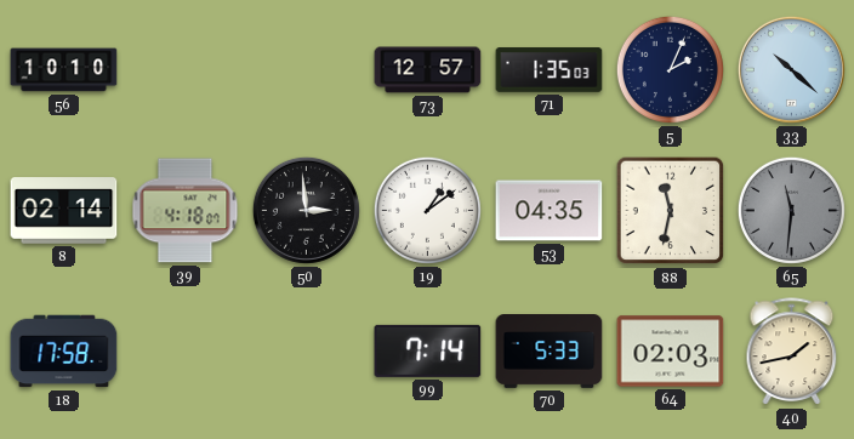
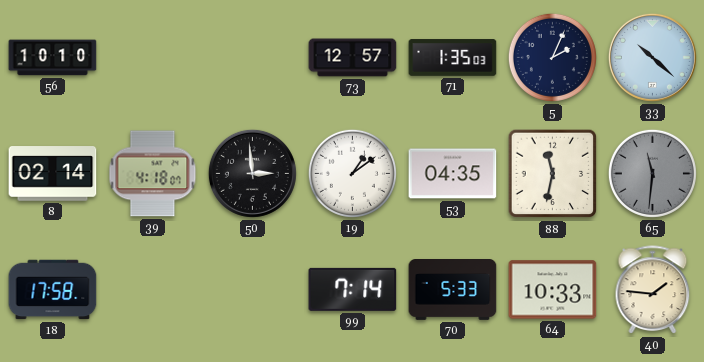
64: 02:03 -> 10:33
40: 1:43 -> 1:46
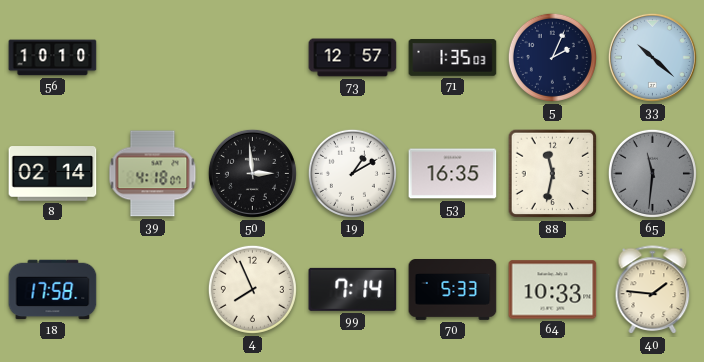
19: 1:09 -> 1:10
53: 04:35 -> 16:35
4: none -> 7:56
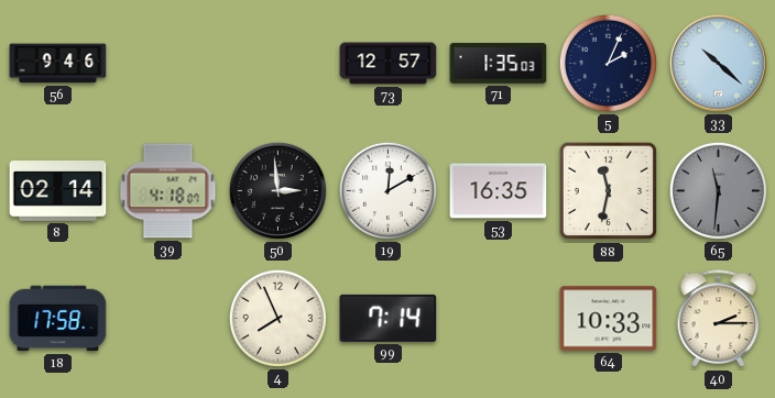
56: 10:10 -> 9:46
19: 1:10 -> 12:10
70: 5:33 -> none
40: 1:46 -> 2:15
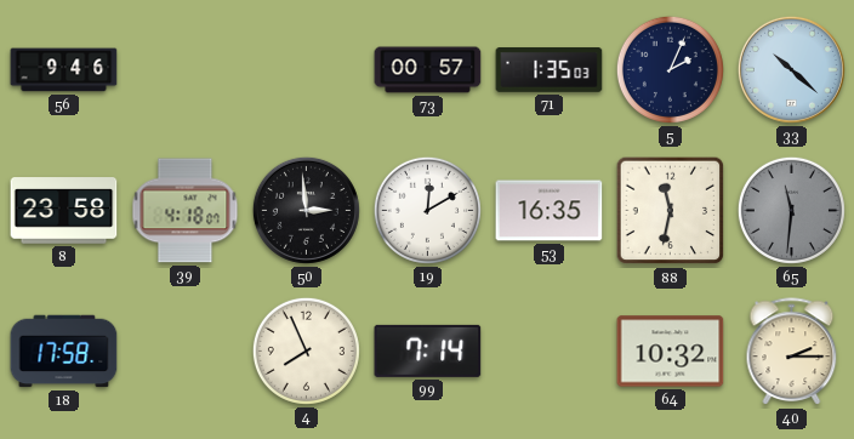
73: 12:57 -> 00:57
8: 02:14 -> 23:58
64: 10:33 -> 10:32
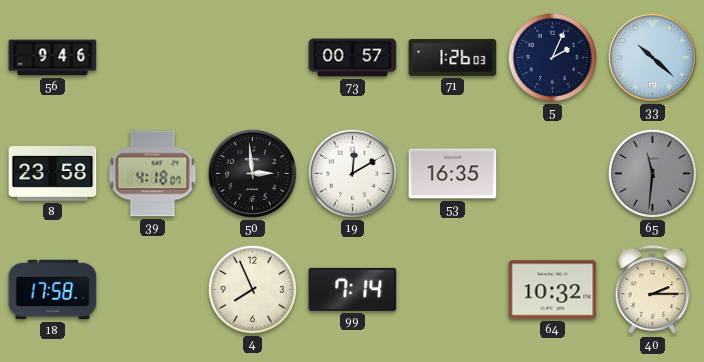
71: 1:35 -> 1:26
88: 11:32 -> none
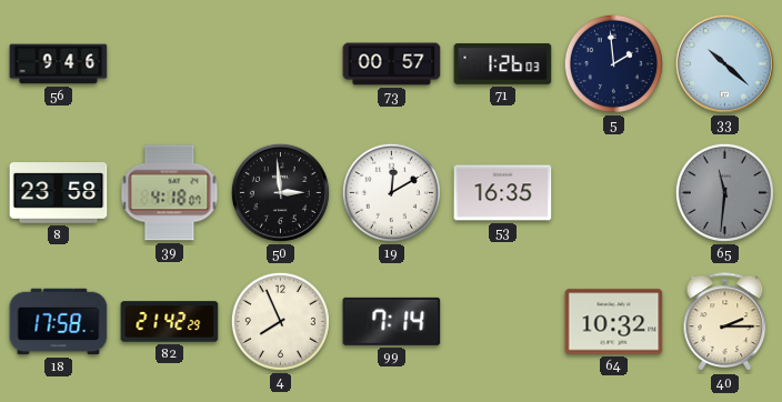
5: 2:04 -> 1:59
82: none -> 21:42
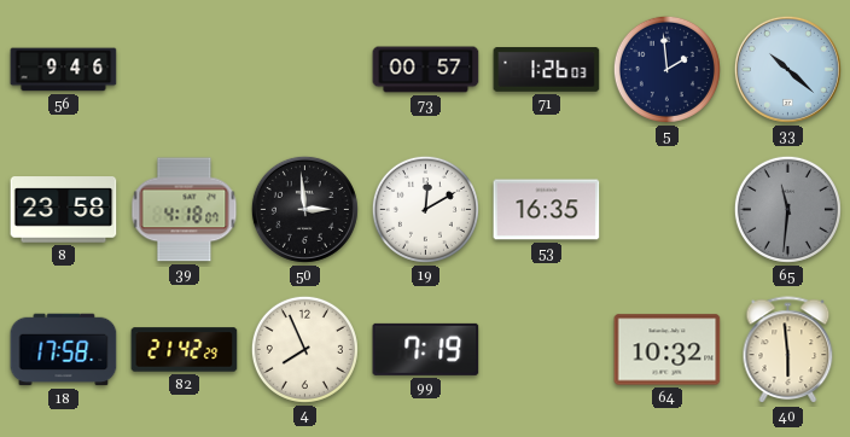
99: 7:14 -> 7:19
40: 2:15 -> 5:59
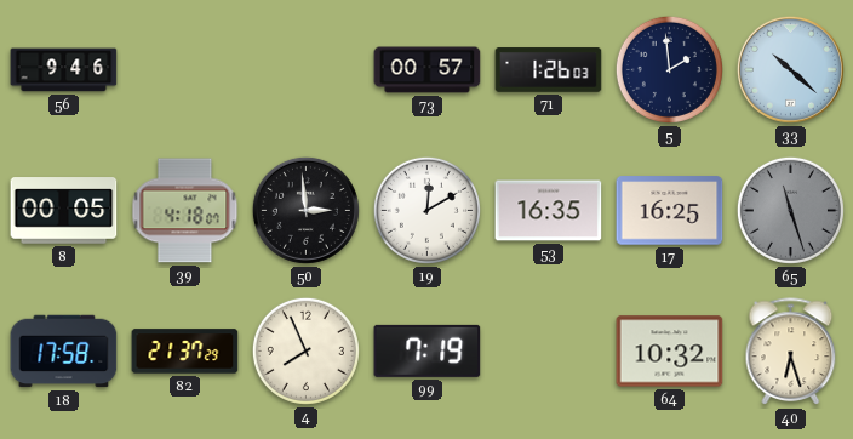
8: 23:58 -> 00:05
17: none -> 16:25
65: 11:31 -> 11:27
82: 21:42 -> 21:37
40: 5:59 -> 6:27
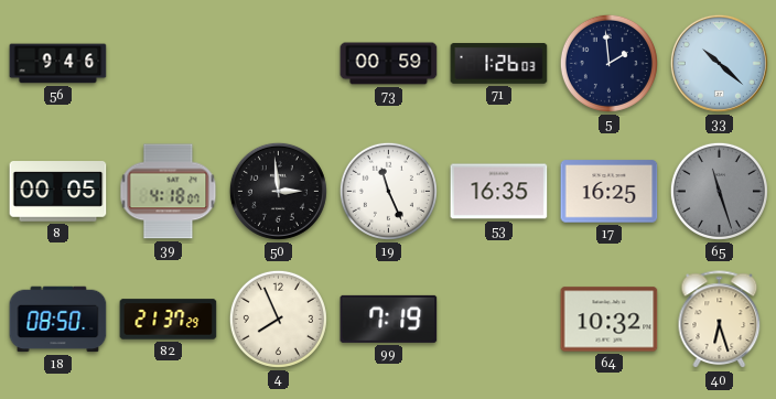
73: 00:57 -> 00:59
19: 12:10 -> 11:26
18: 17:58 -> 08:50
